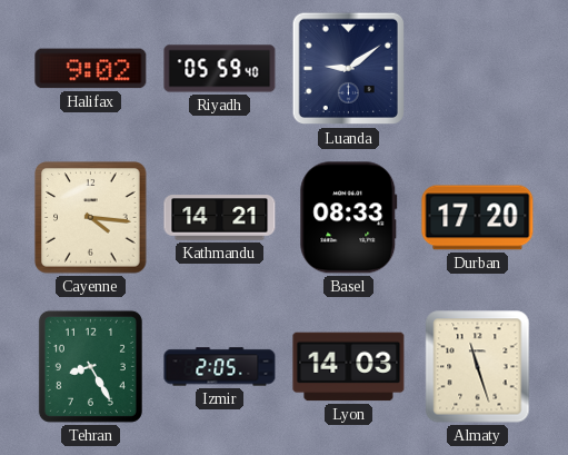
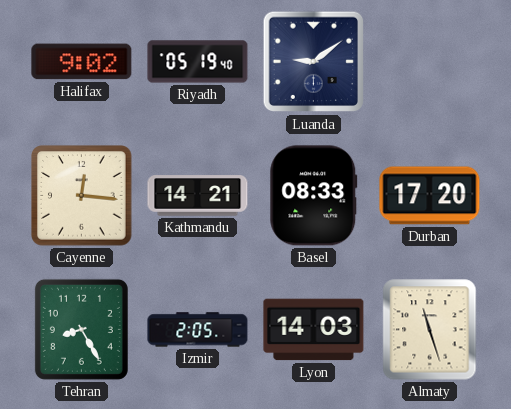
Riyadh: 05:59 -> 05:19
Cayenne: 4:16 -> 12:16
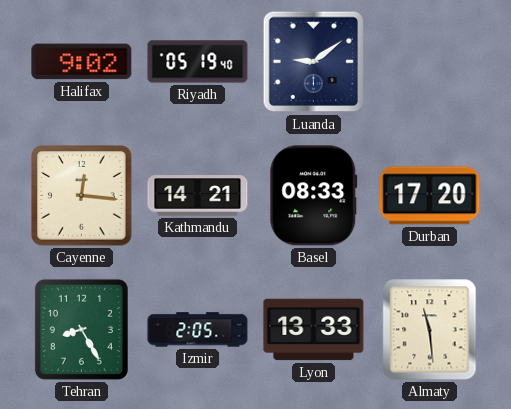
Lyon: 14:03 -> 13:33
Almaty: 11:27 -> 11:29
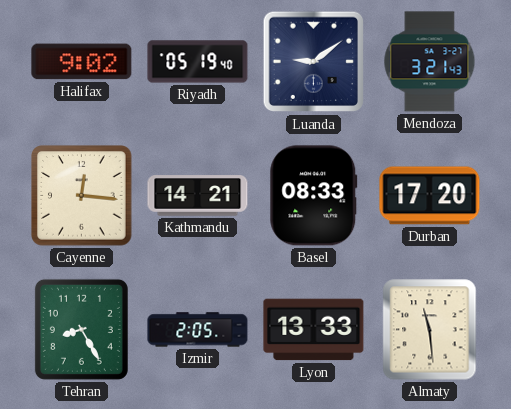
Mendoza: none -> 3:21
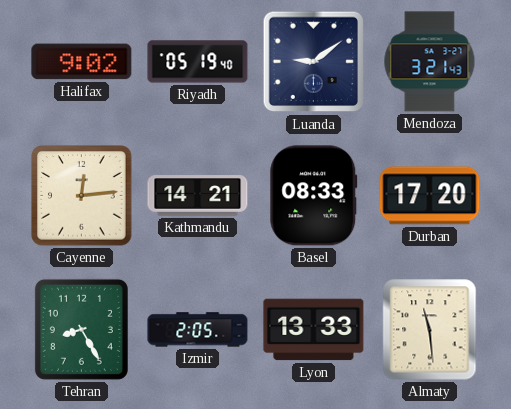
Cayenne: 12:16 -> 12:14
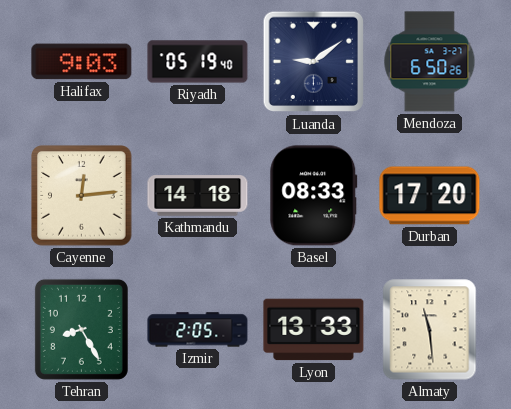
Halifax: 9:02 -> 9:03
Mendoza: 3:21 -> 6:50
Kathmandu: 14:21 -> 14:18
